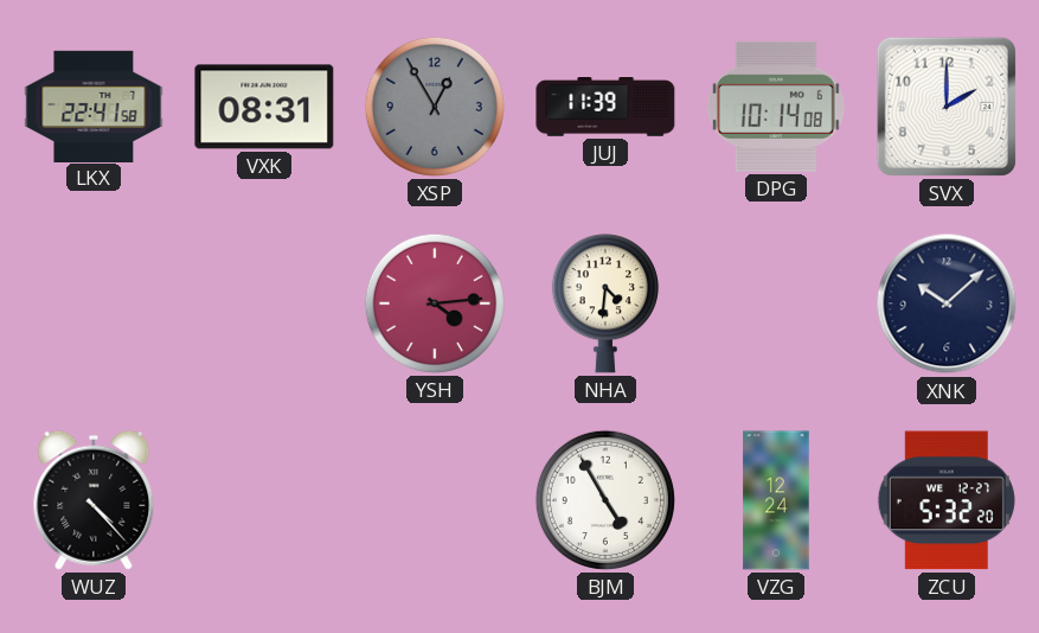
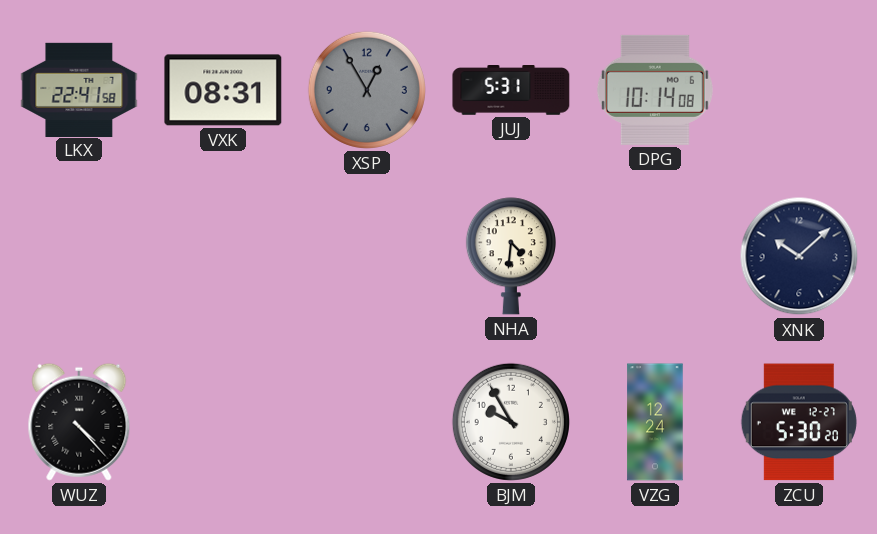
JUJ: 11:39 -> 5:31
SVX: 2:00 -> none
YSH: 4:14 -> none
BJM: 4:55 -> 9:55
ZCU: 5:32 -> 5:30
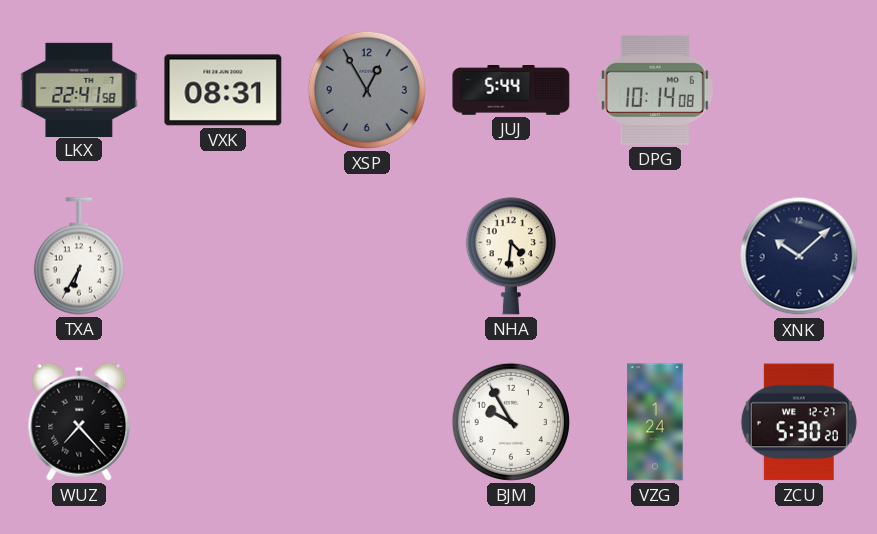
JUJ: 5:31 -> 5:44
TXA: none -> 6:35
WUZ: 4:23 -> 7:23
VZG: 12:24 -> 1:24
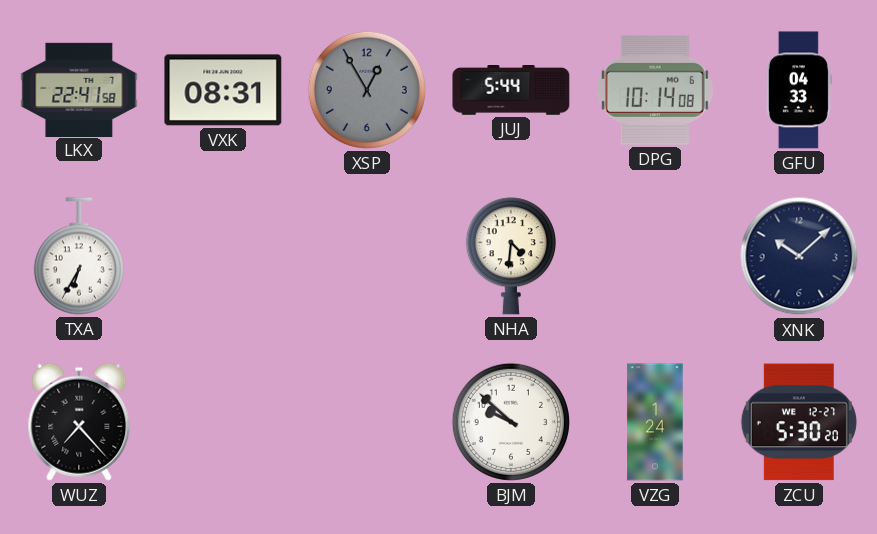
GFU: none -> 04:33
BJM: 9:55 -> 9:52
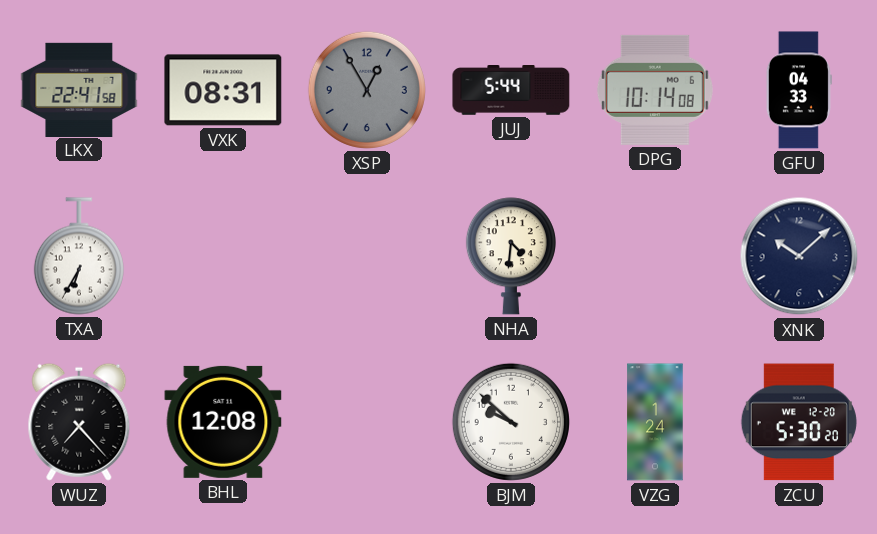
BHL: none -> 12:08
ZCU date: WE 12-27 -> WE 12-20
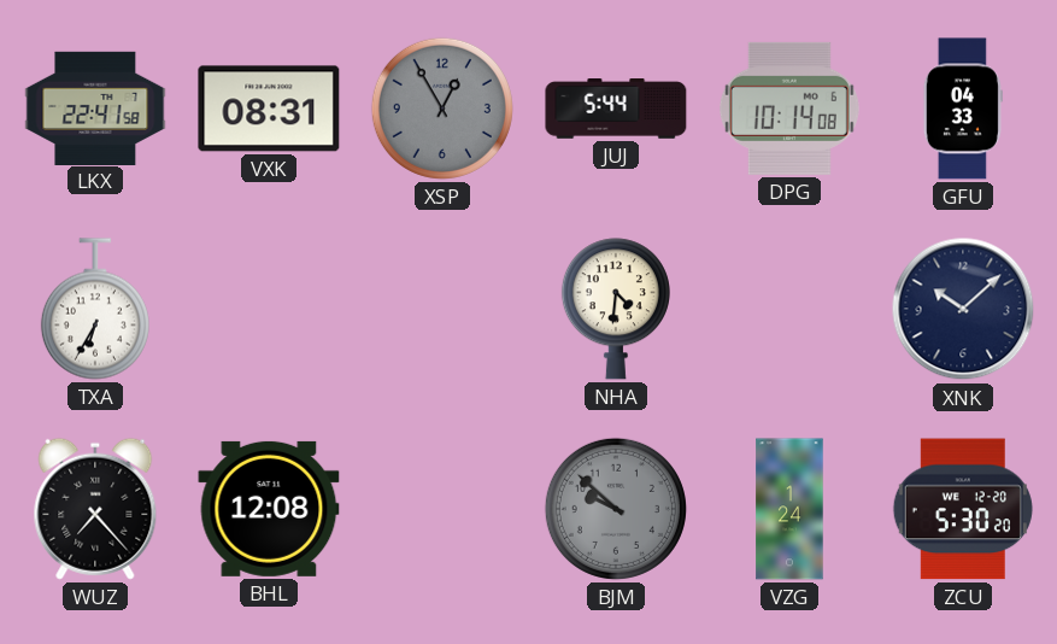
BJM dial: white -> grey
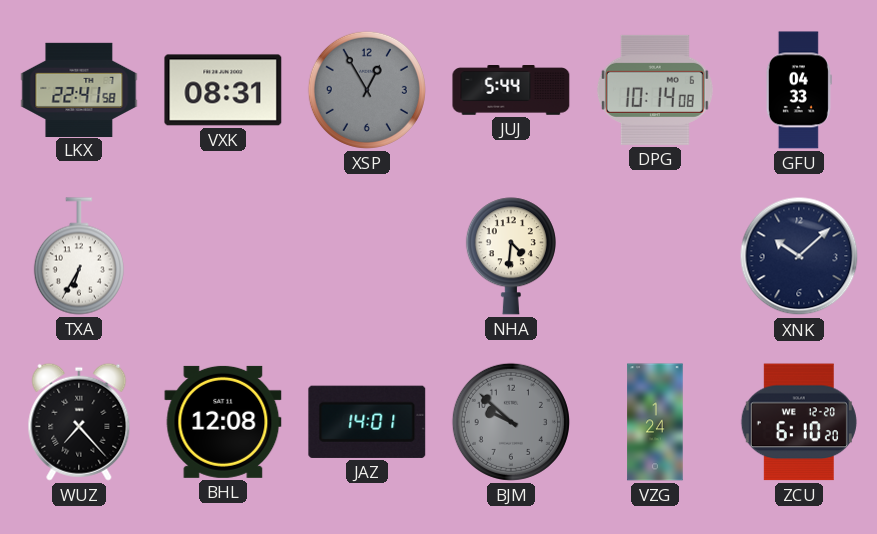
JAZ: none -> 14:01
ZCU: 5:30 -> 6:10
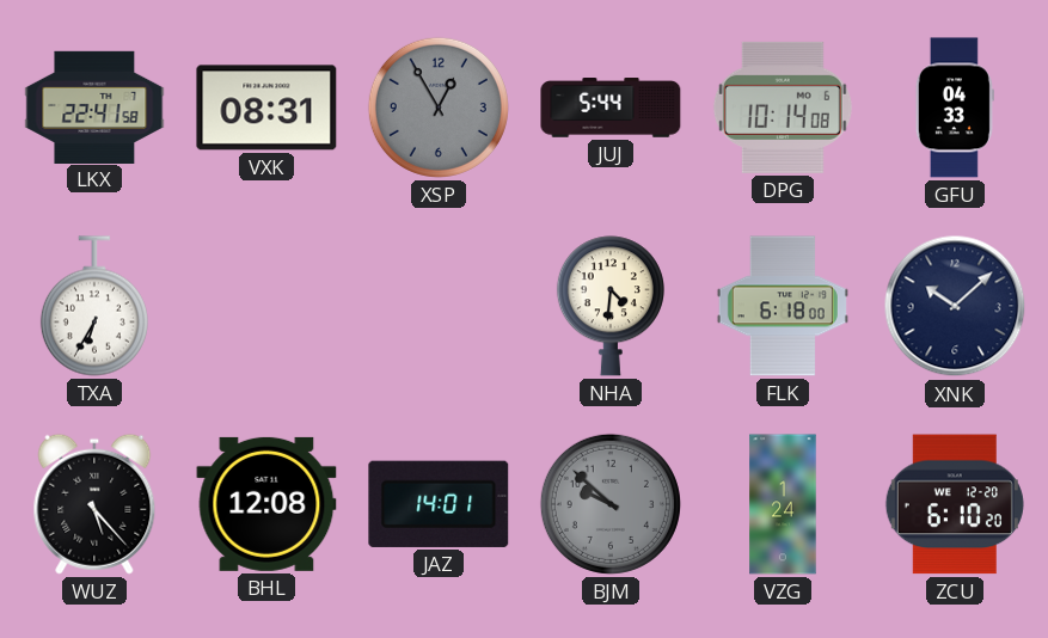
FLK: none -> 6:18
WUZ: 7:23 -> 5:23
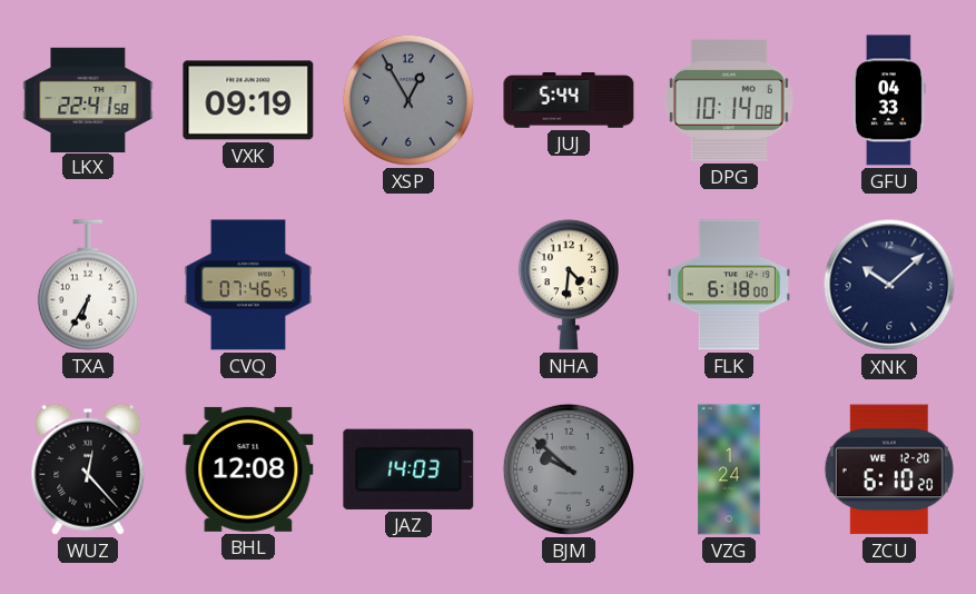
VXK: 08:31 -> 09:19
CVQ: none -> 07:46
WUZ: 5:23 -> 12:23
JAZ: 14:01 -> 14:03
